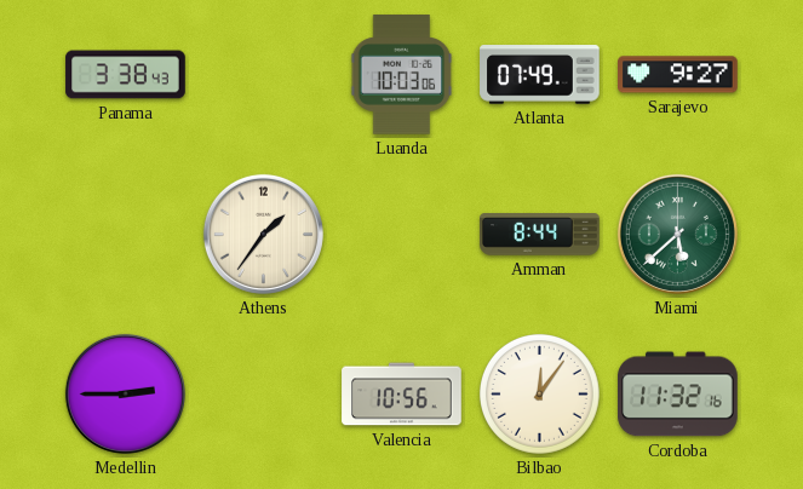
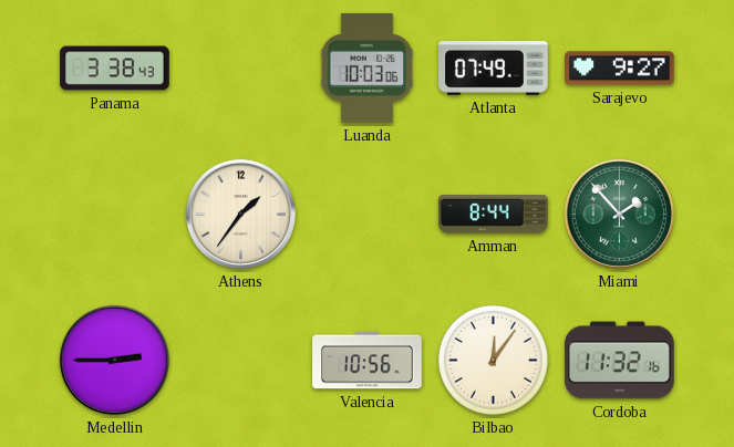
Miami: 5:38 -> 1:53
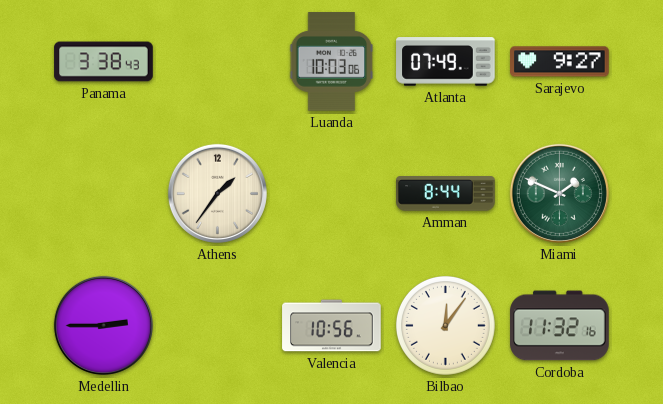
Miami: 1:53 -> 1:49
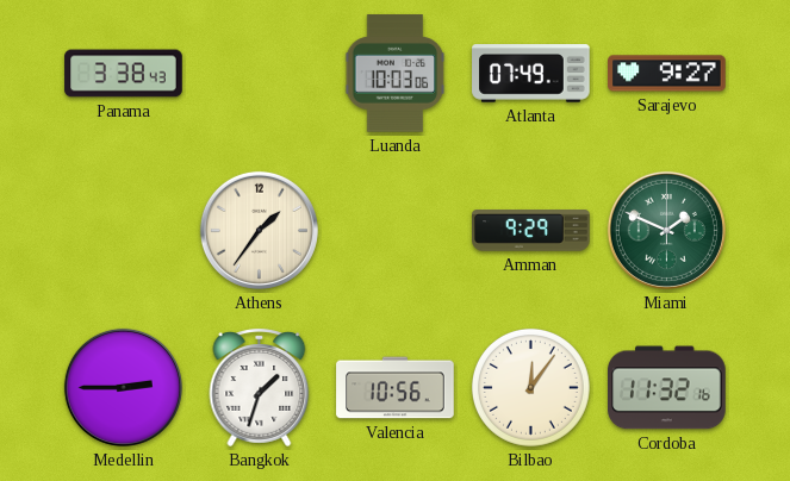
Amman: 8:44 -> 9:29
Bangkok: none -> 1:33
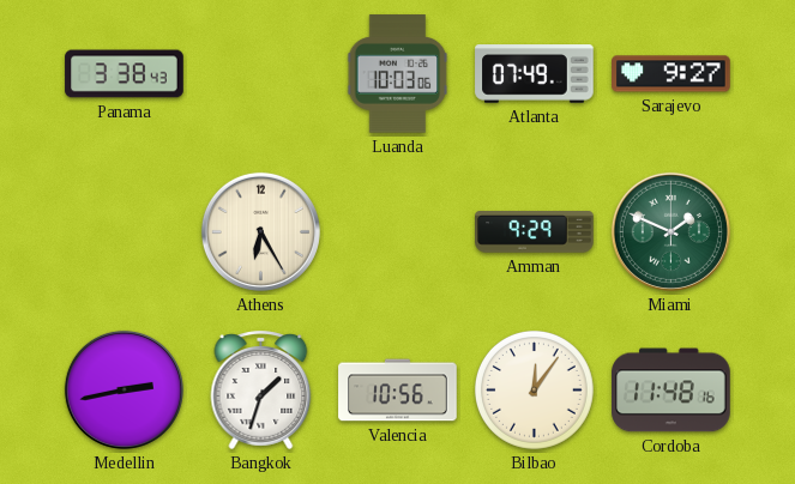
Athens: 1:36 -> 6:25
Medellin: 2:45 -> 2:43
Cordoba: 11:32 -> 11:48
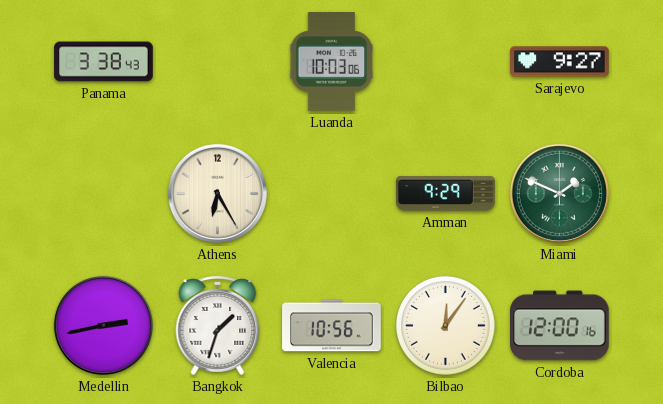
Atlanta: 07:49 -> none
Cordoba: 11:48 -> 12:00
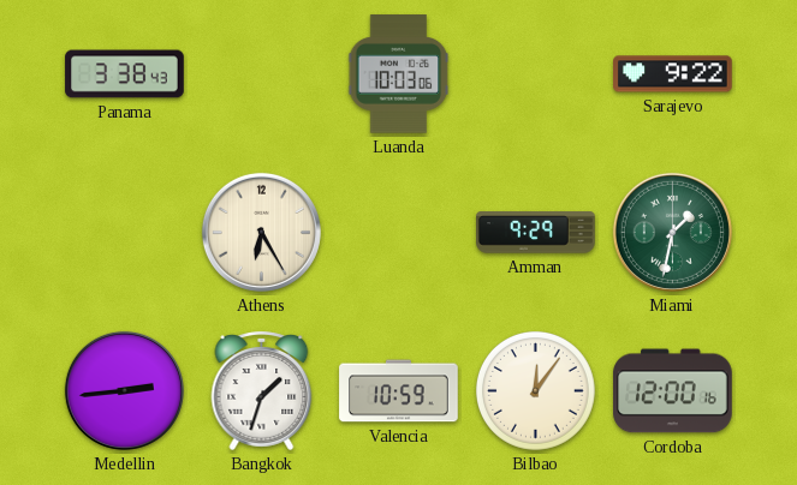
Sarajevo: 9:27 -> 9:22
Miami: 1:49 -> 1:32
Medellin: 2:43 -> 2:44
Valencia: 10:56 -> 10:59
